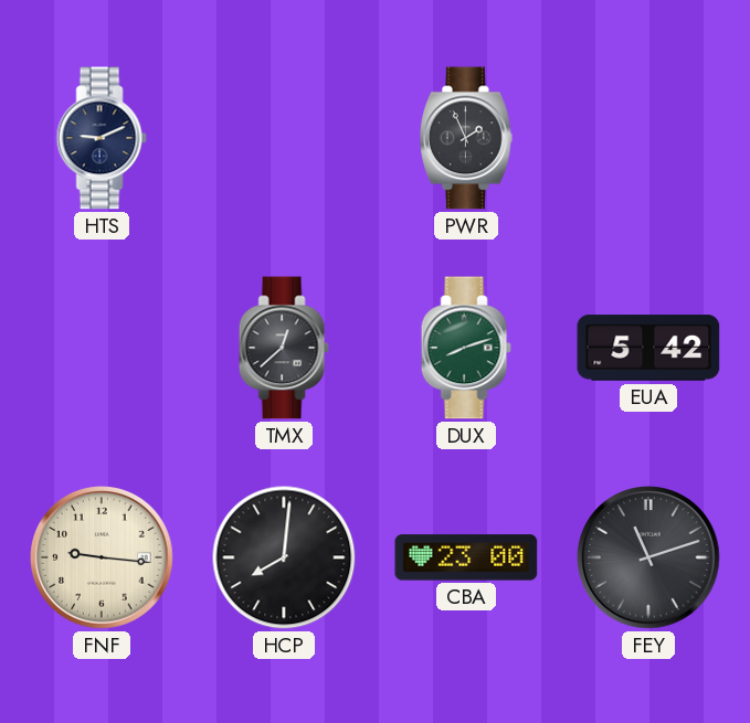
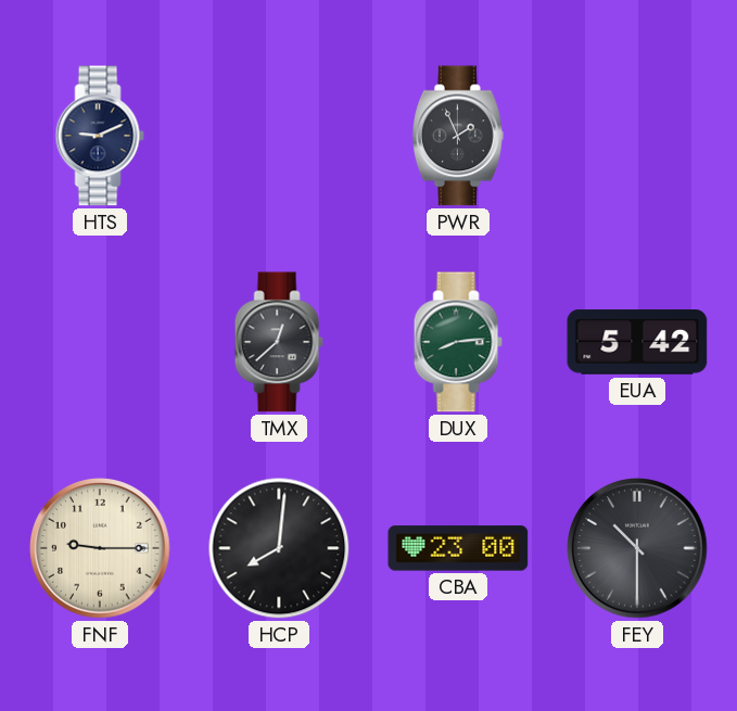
DUX: 8:12 -> 8:14
FNF: 9:16 -> 9:15
FEY: 11:12 -> 10:30
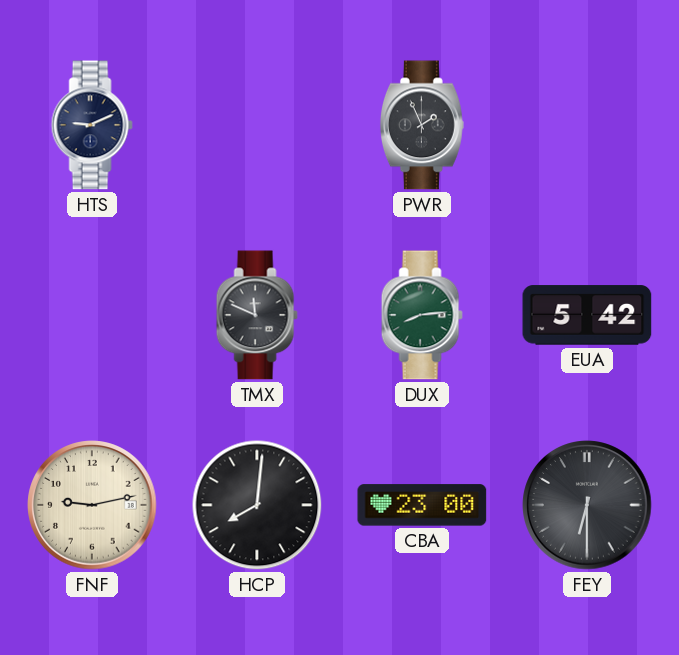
TMX: 12:38 -> 11:49
FNF: 9:15 -> 9:13
FEY: 10:30 -> 6:30
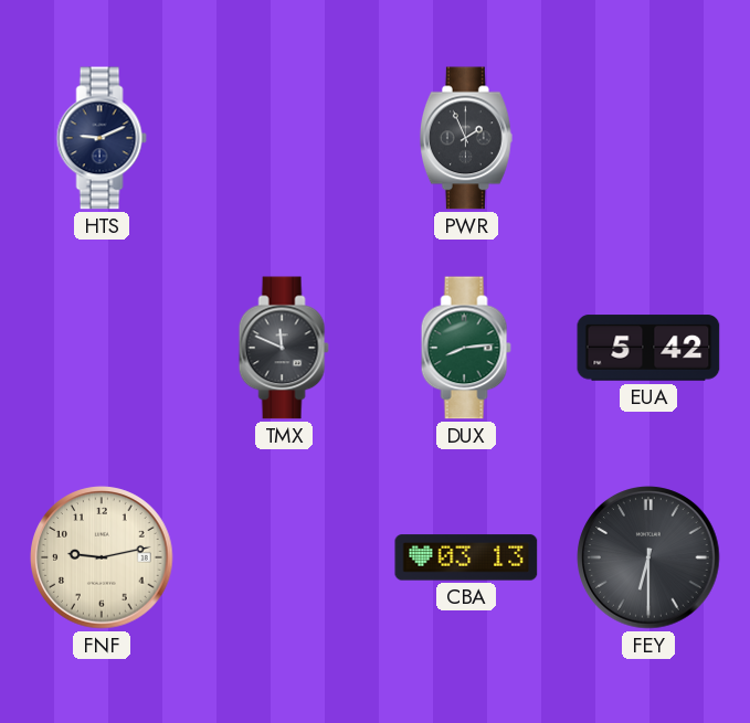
HCP: 8:01 -> none
CBA: 23:00 -> 03:13
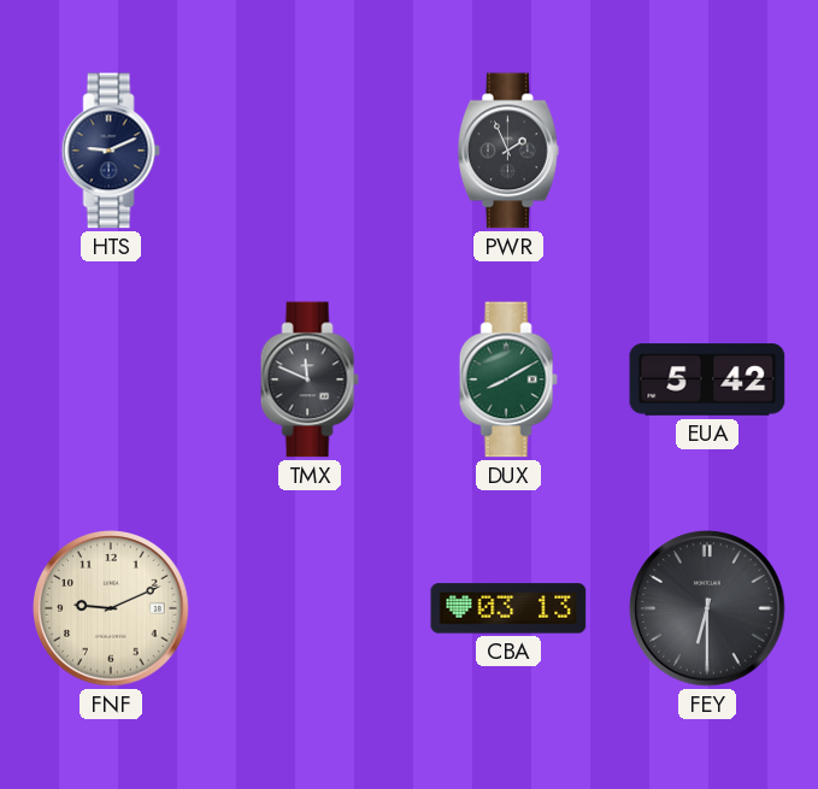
DUX: 8:14 -> 8:10
FNF: 9:13 -> 9:11
